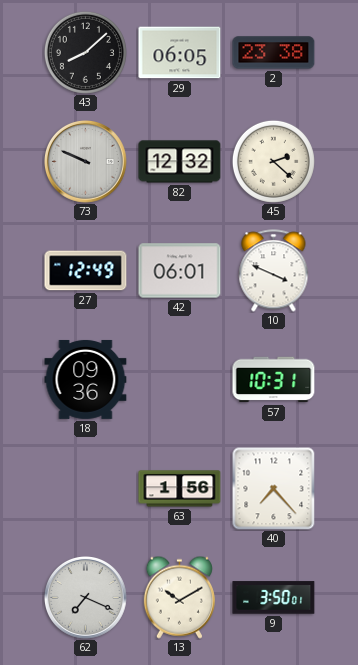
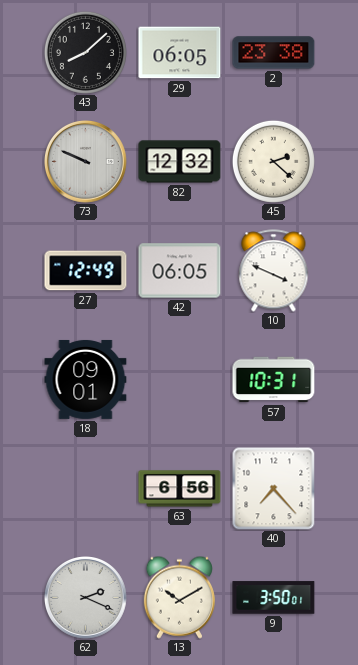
42: 06:01 -> 06:05
18: 09:36 -> 09:01
63: 1:56 -> 6:56
62: 7:19 -> 2:19
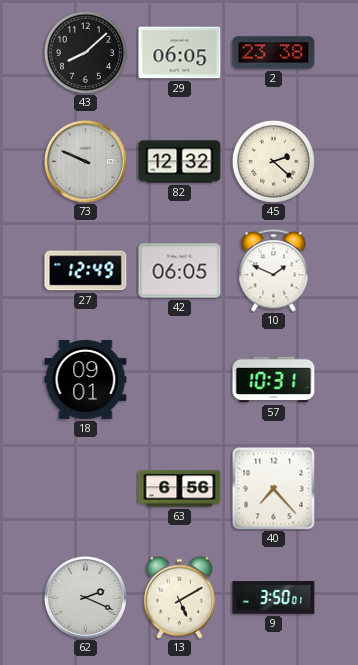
10: 3:49 -> 1:49
13: 10:10 -> 5:10
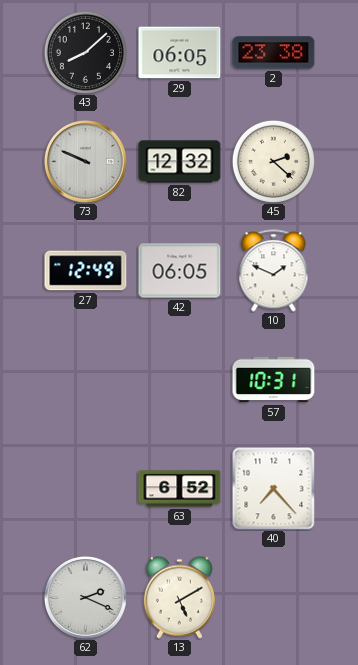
18: 09:01 -> none
63: 6:56 -> 6:52
9: 3:50 -> none
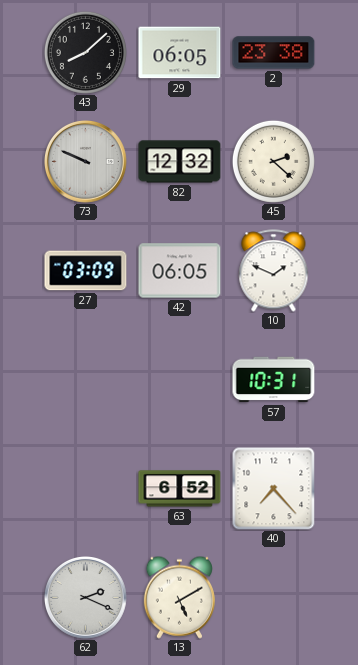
27: 12:49 -> 03:09
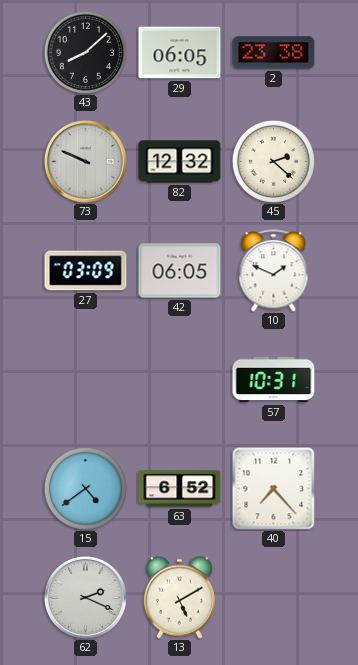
15: none -> 4:39
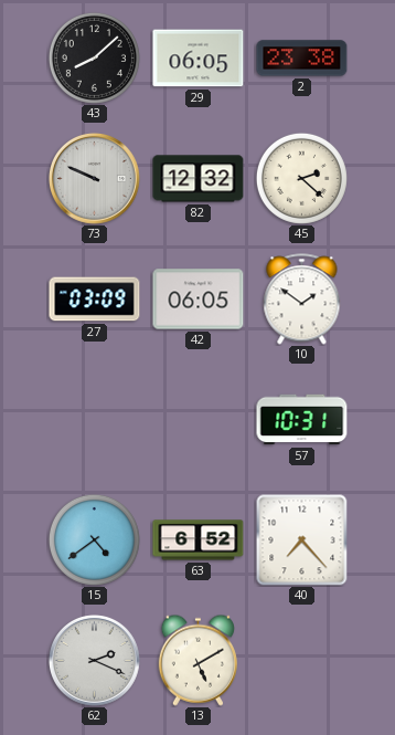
10: 1:49 -> 1:51
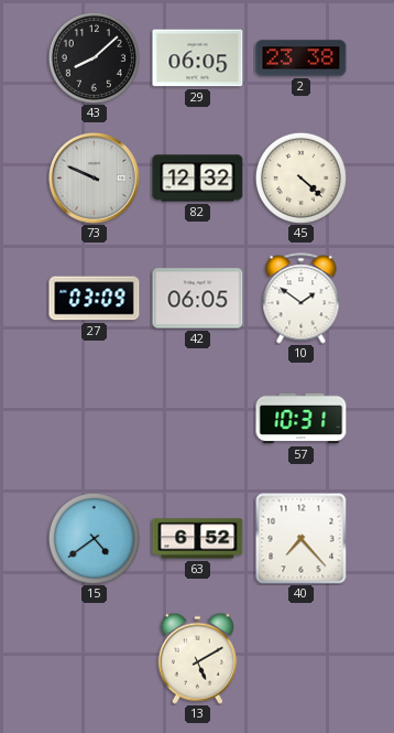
45: 2:22 -> 4:22
62: 2:19 -> none
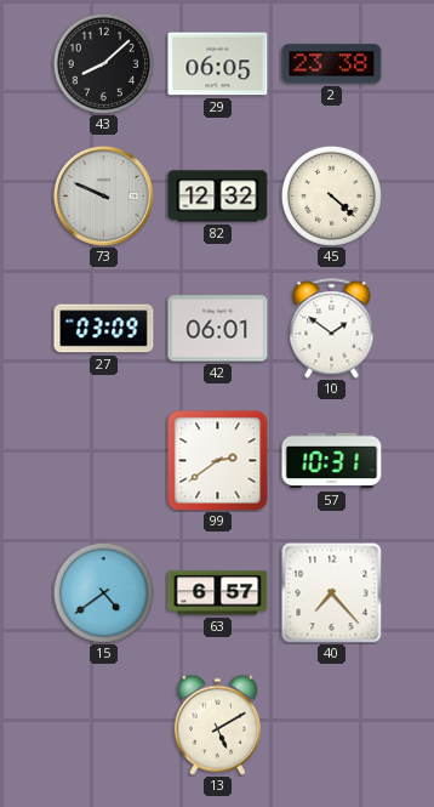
42: 06:05 -> 06:01
99: none -> 2:39
63: 6:52 -> 6:57
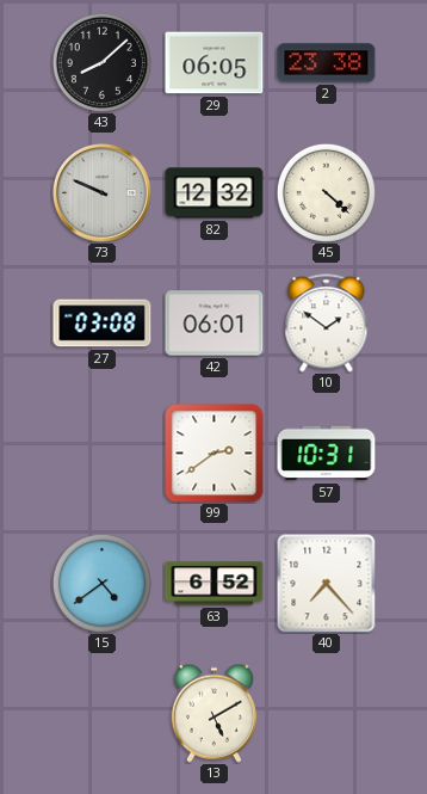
27: 03:09 -> 03:08
63: 6:57 -> 6:52
